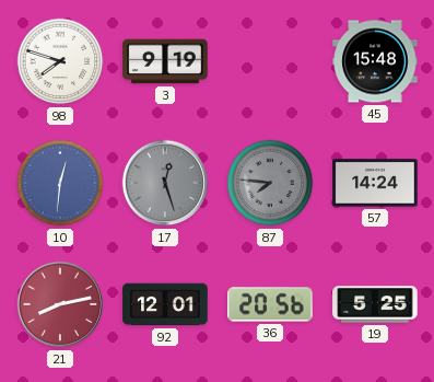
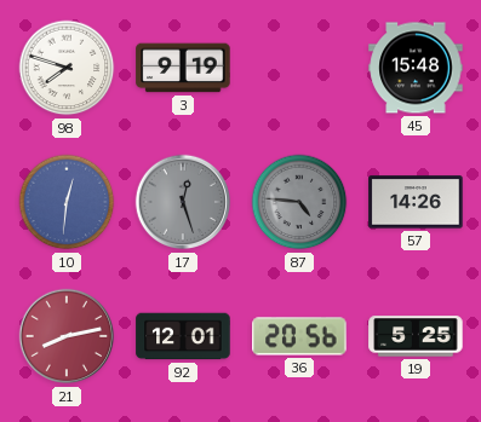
87: 7:46 -> 4:46
57: 14:24 -> 14:26
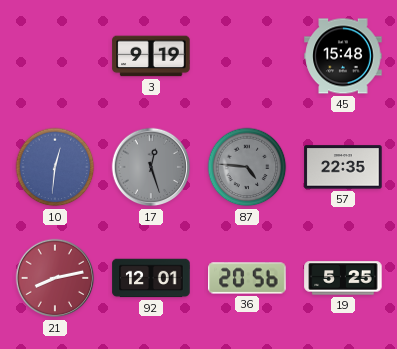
98: 7:48 -> none
57: 14:26 -> 22:35
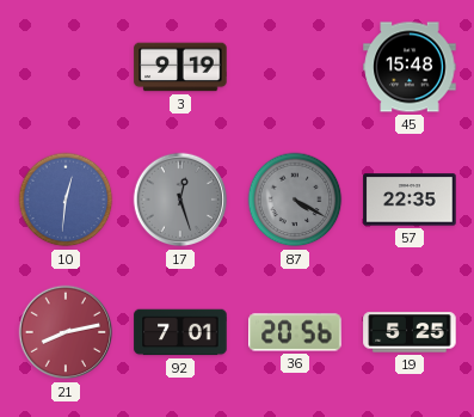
87: 4:46 -> 4:20
92: 12:01 -> 7:01
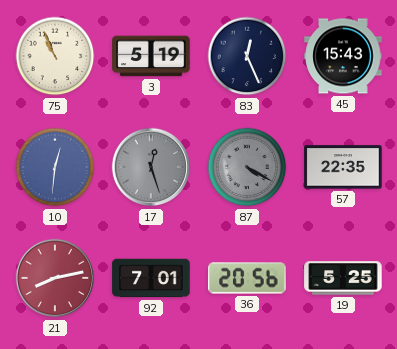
75: none -> 10:56
3: 9:19 -> 5:19
83: none -> 12:26
45: 15:48 -> 15:43
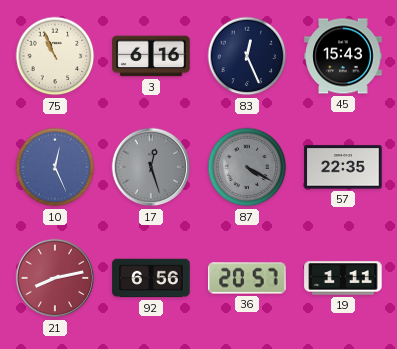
3: 5:19 -> 6:16
10: 12:31 -> 12:26
92: 7:01 -> 6:56
36: 20:56 -> 20:57
19: 5:25 -> 1:11
